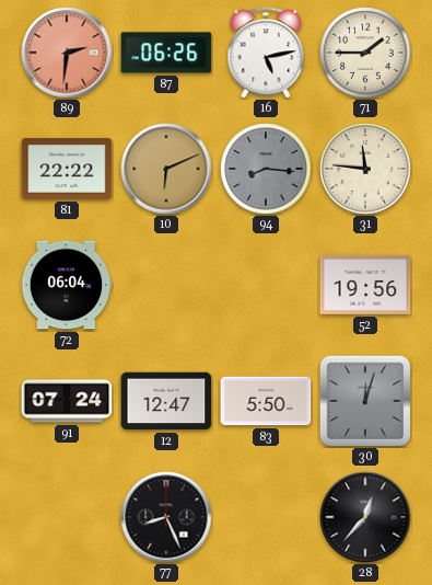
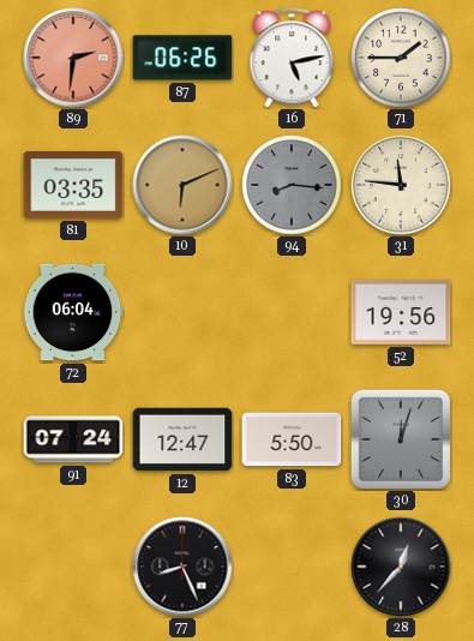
81: 22:22 -> 03:35
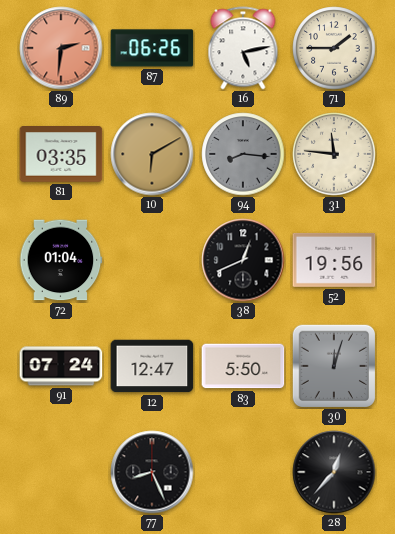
10: 6:11 -> 6:10
72: 06:04 -> 01:04
38: none -> 12:41
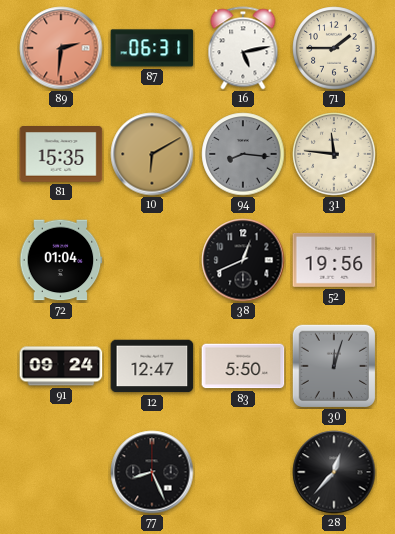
87: 06:26 -> 06:31
81: 03:35 -> 15:35
91: 07:24 -> 09:24
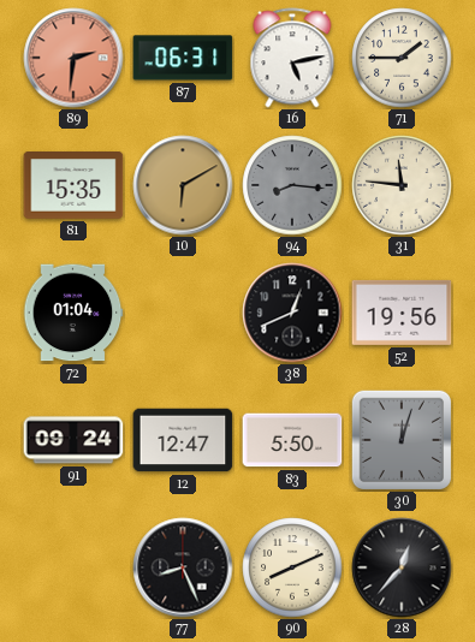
90: none -> 8:11
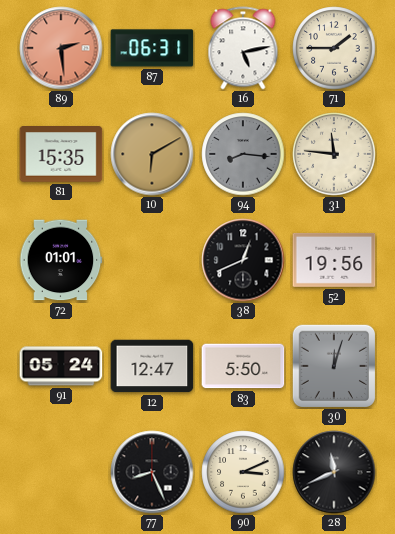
89: 2:31 -> 2:29
72: 01:04 -> 01:01
91: 09:24 -> 05:24
90: 8:11 -> 3:11
28: 12:37 -> 11:41
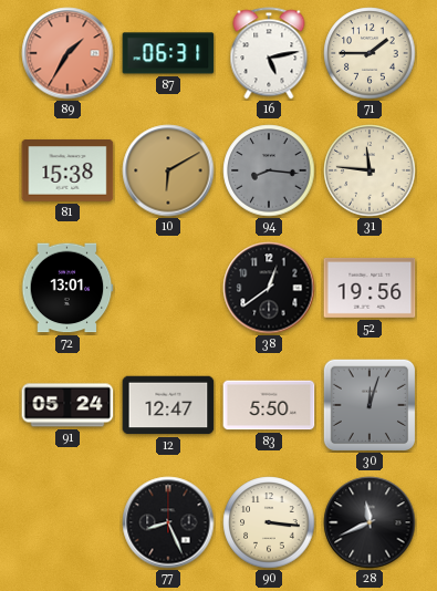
89: 2:29 -> 1:35
81: 15:35 -> 15:38
72: 01:01 -> 13:01
38: 12:41 -> 12:39
90: 3:11 -> 3:16
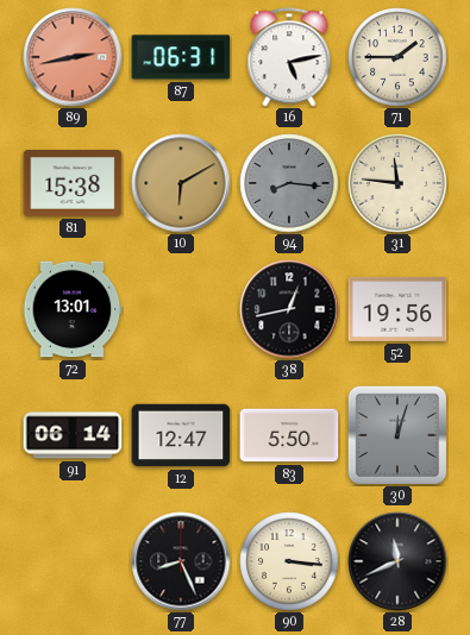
89: 1:35 -> 2:43
38: 12:39 -> 12:43
91: 05:24 -> 06:14
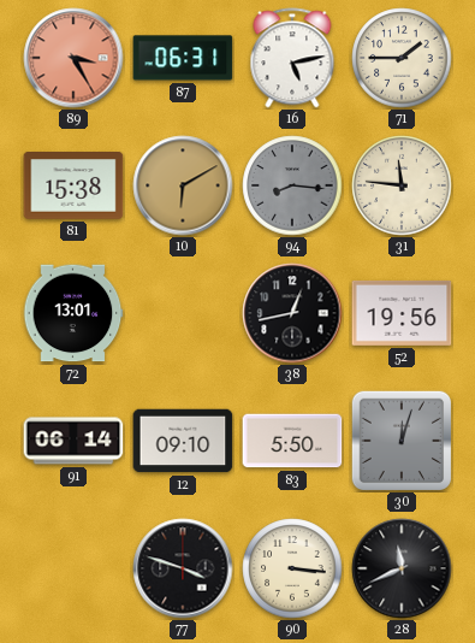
89: 2:43 -> 3:25
12: 12:47 -> 09:10
77: 8:26 -> 3:48
